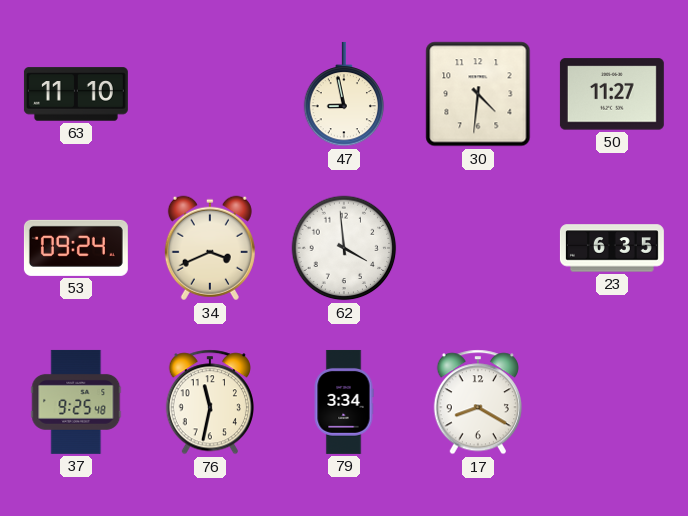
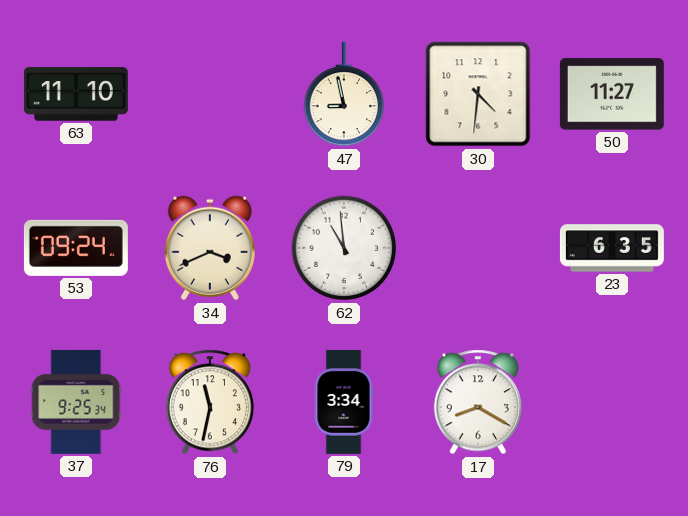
62: 3:59 -> 10:59
37: 9:25:48 -> 9:25:34
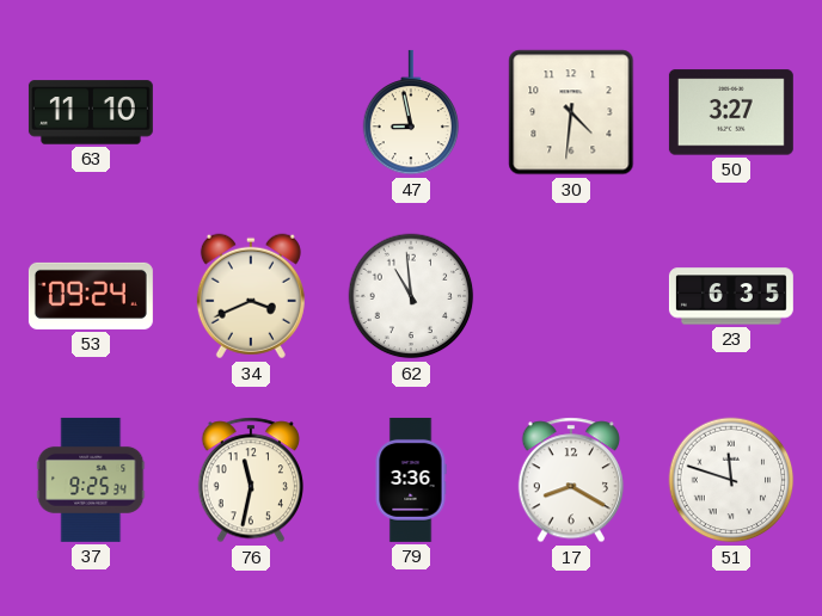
50: 11:27 -> 3:27
79: 3:34 -> 3:36
51: none -> 11:48
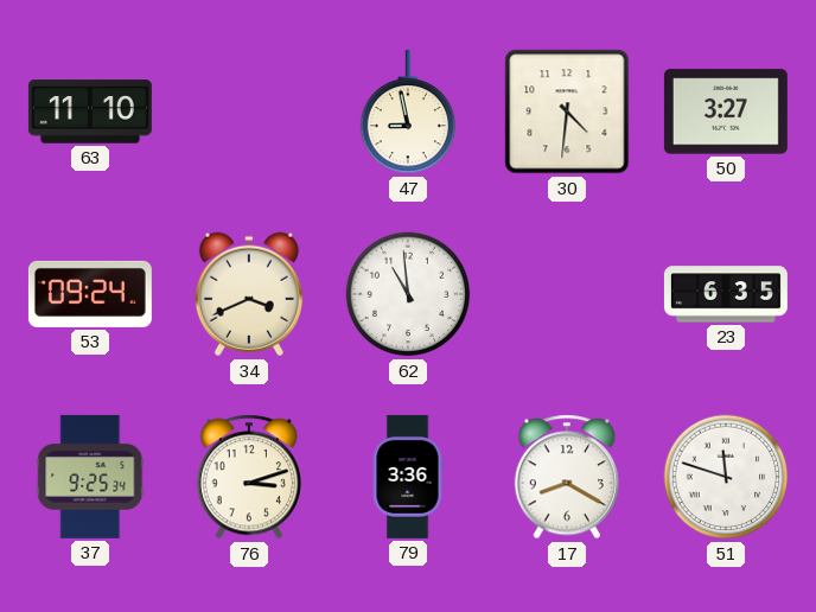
76: 11:32 -> 3:12
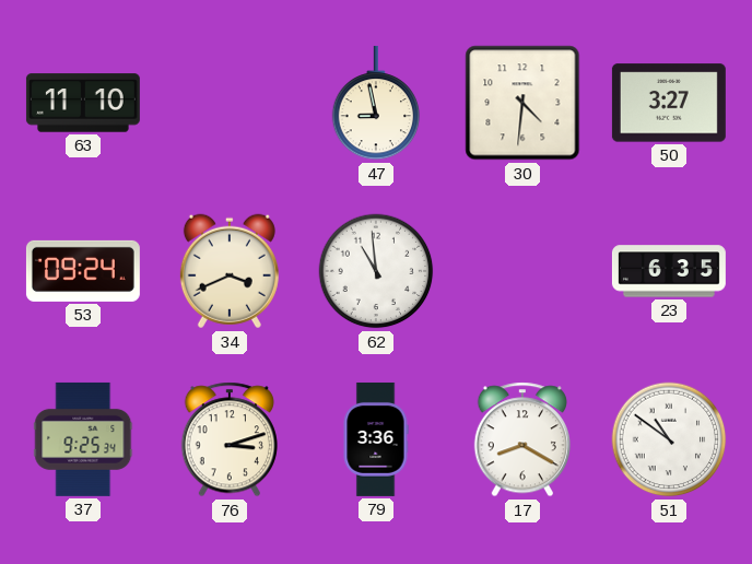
51: 11:48 -> 10:51
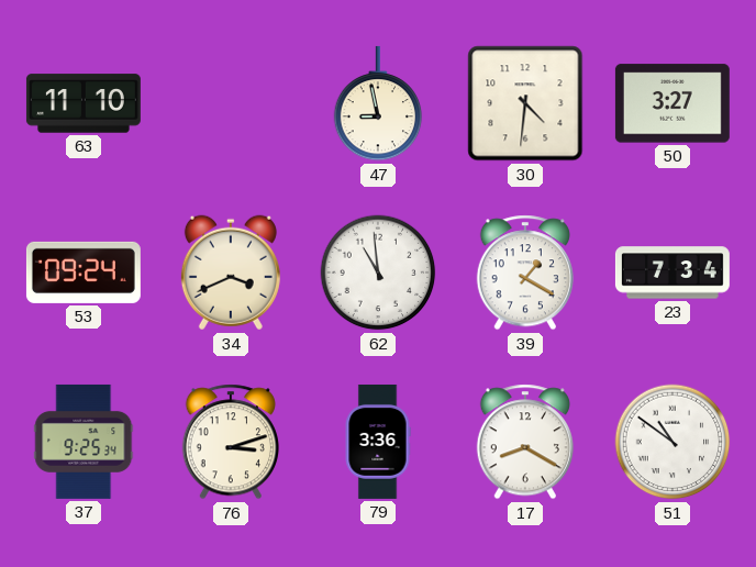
39: none -> 1:20
23: 6:35 -> 7:34
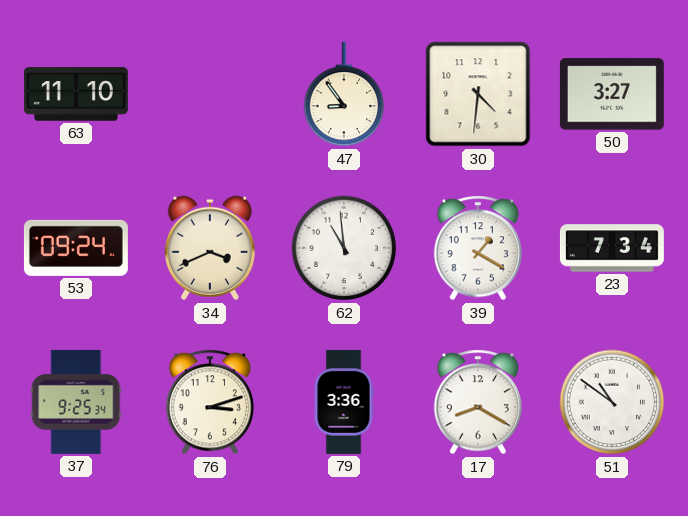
47: 8:58 -> 8:54
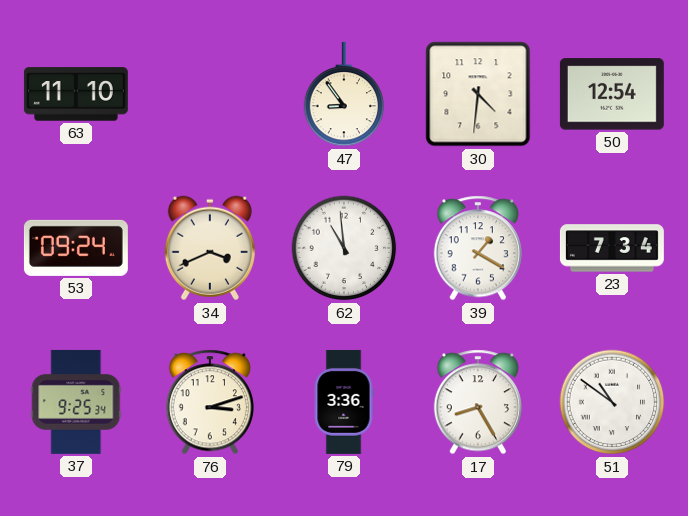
50: 3:27 -> 12:54
17: 8:20 -> 8:25
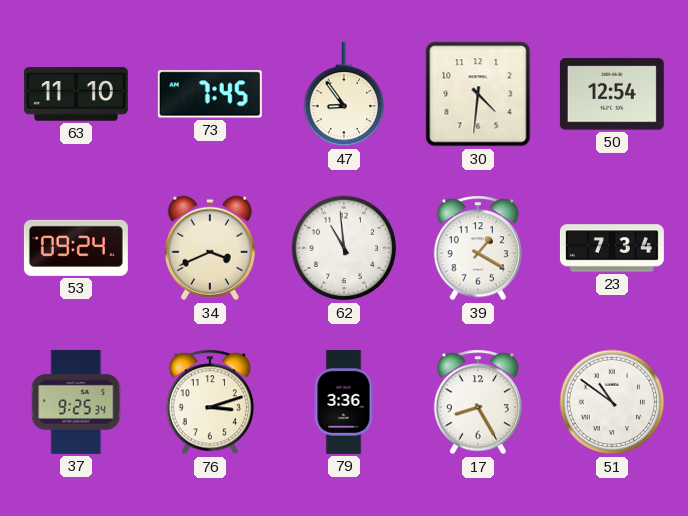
73: none -> 7:45
